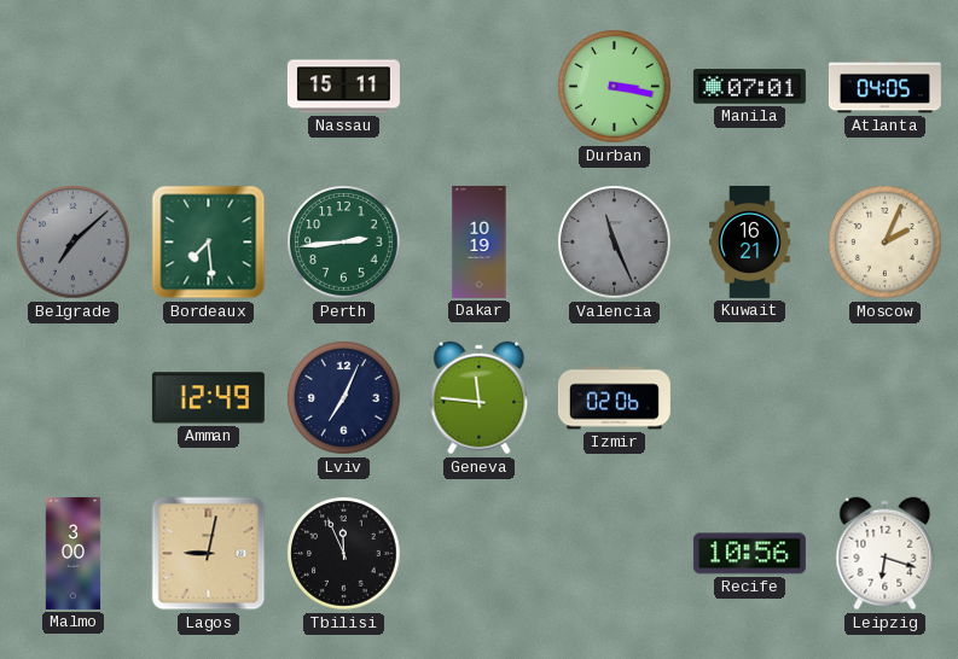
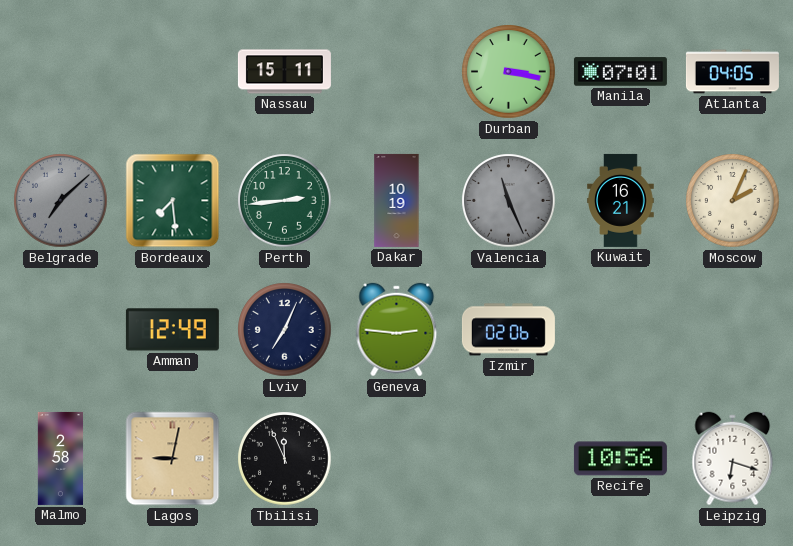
Geneva: 11:46 -> 2:46
Malmo: 3:00 -> 2:58
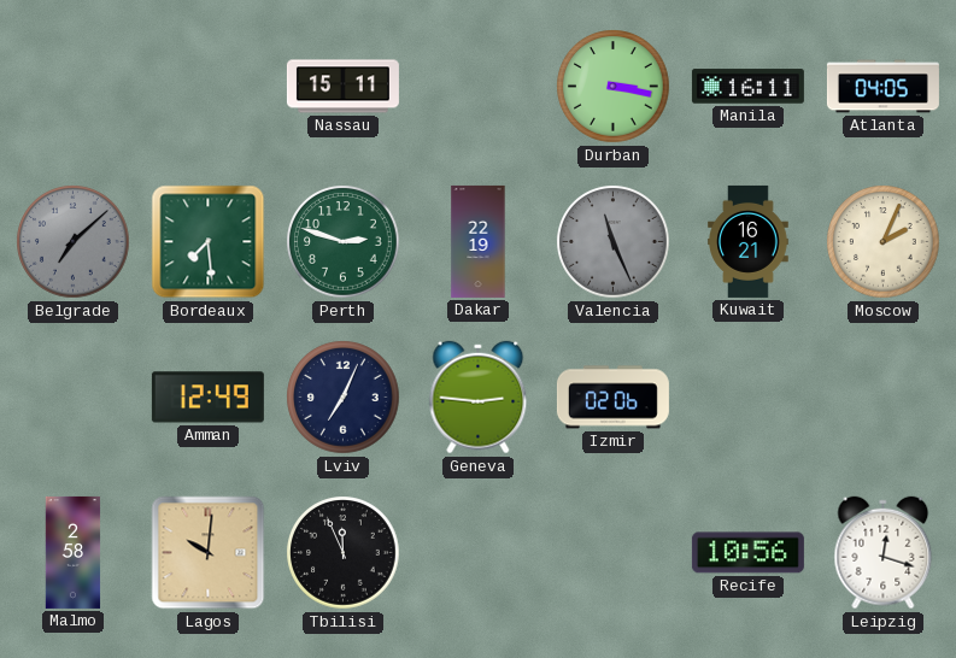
Manila: 07:01 -> 16:11
Perth: 2:44 -> 2:48
Dakar: 10:19 -> 22:19
Lagos: 9:02 -> 10:01
Leipzig: 6:18 -> 12:18
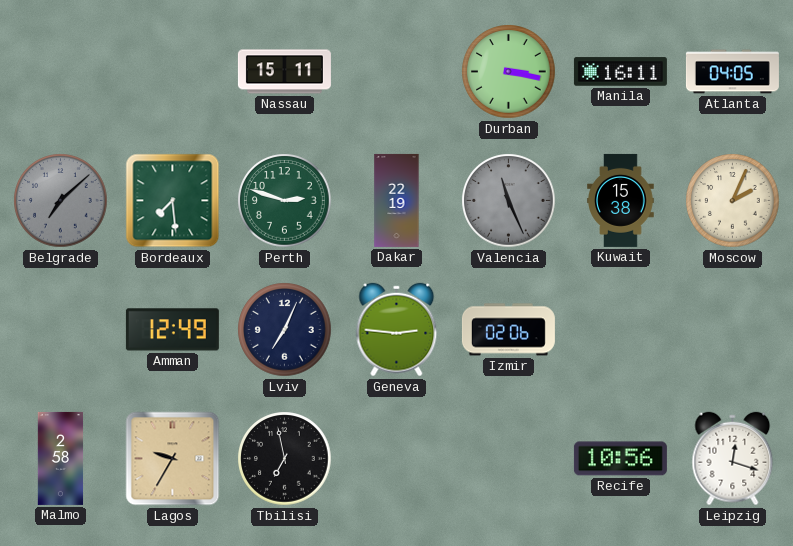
Kuwait: 16:21 -> 15:38
Lagos: 10:01 -> 9:35
Tbilisi: 11:56 -> 6:58
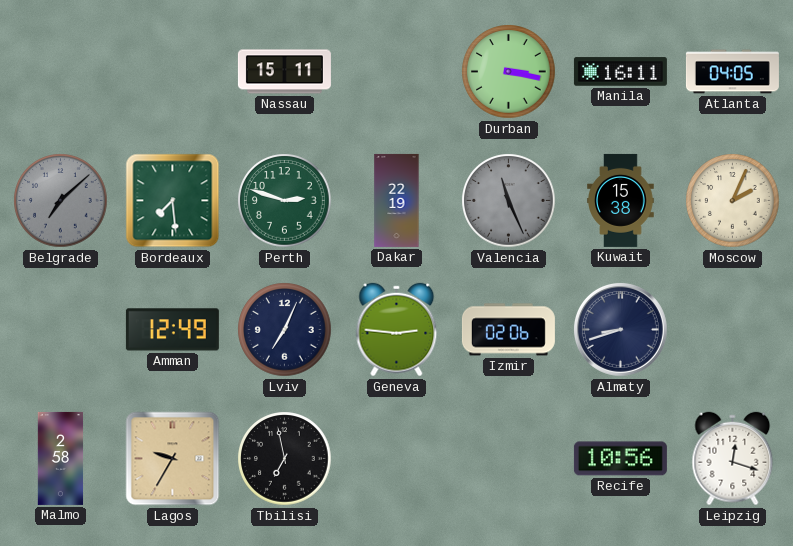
Almaty: none -> 8:42
